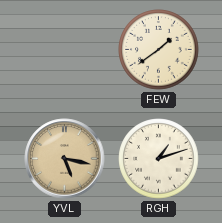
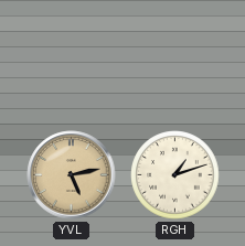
FEW: 1:39 -> none
YVL: 5:17 -> 5:13
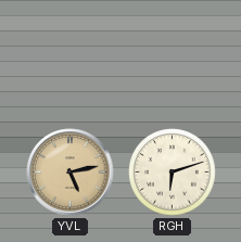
RGH: 1:12 -> 6:12
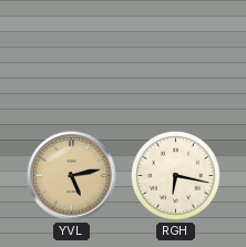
RGH: 6:12 -> 6:17
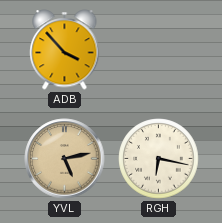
ADB: none -> 3:53
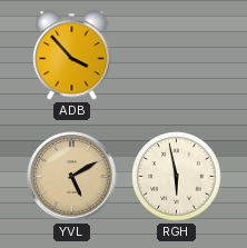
YVL: 5:13 -> 5:10
RGH: 6:17 -> 5:58
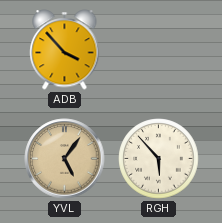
YVL: 5:10 -> 5:06
RGH: 5:58 -> 5:53
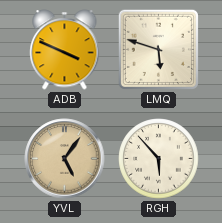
ADB: 3:53 -> 3:49
LMQ: none -> 5:48
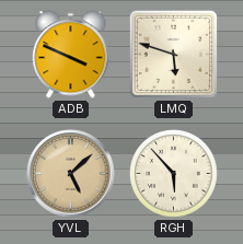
YVL: 5:06 -> 5:08
